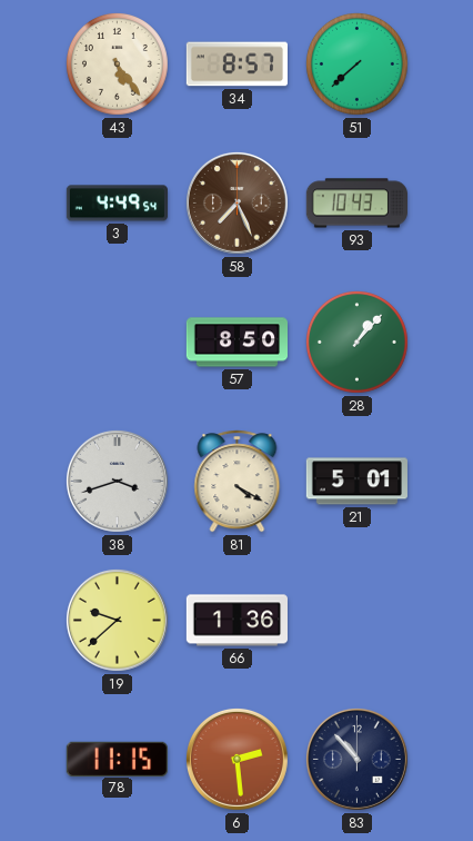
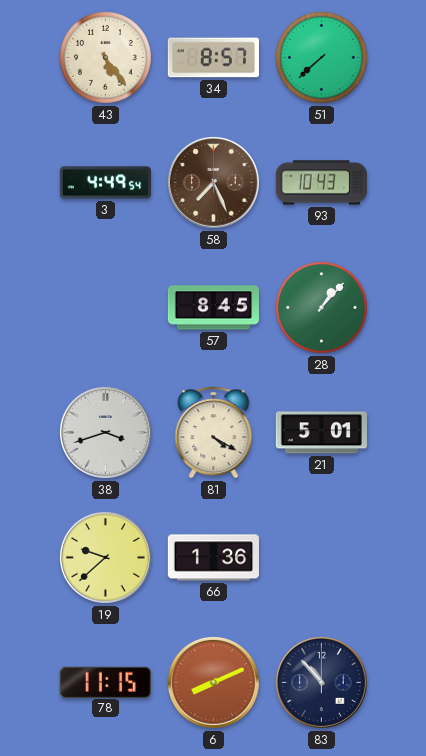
57: 8:50 -> 8:45
6: 2:29 -> 8:11
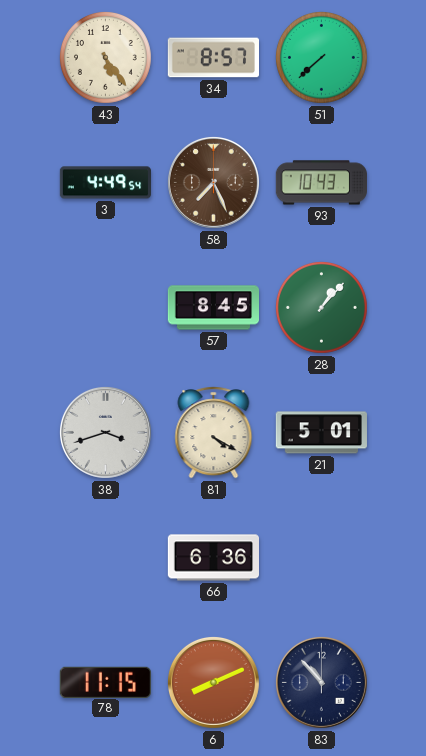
19: 9:38 -> none
66: 1:36 -> 6:36
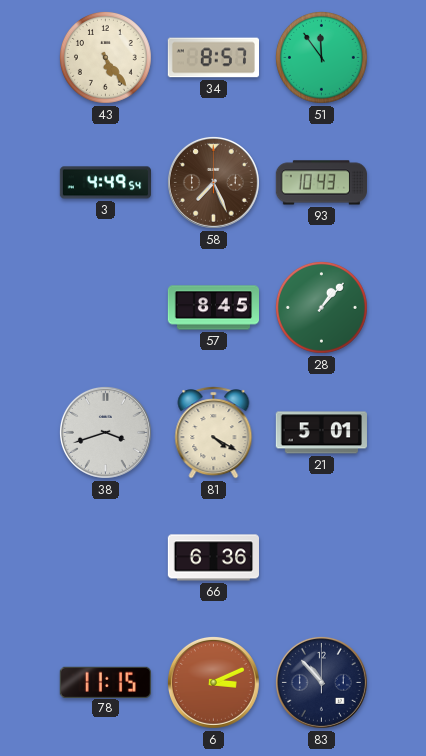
51: 7:38 -> 11:54
6: 8:11 -> 3:11
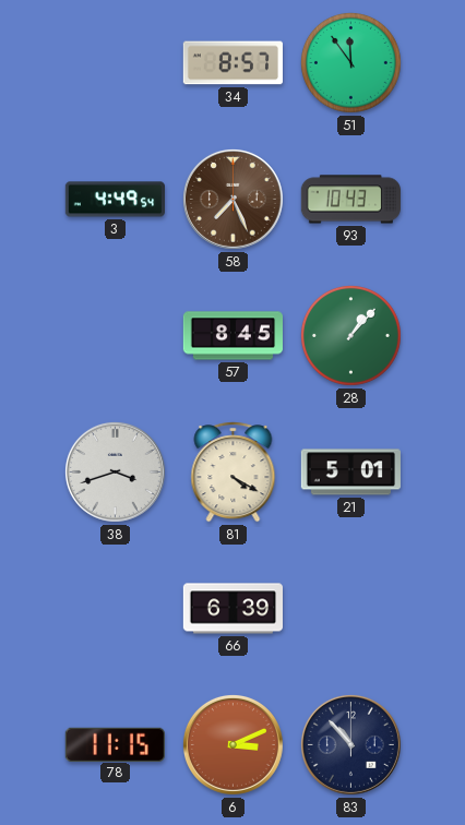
43: 5:24 -> none
66: 6:36 -> 6:39
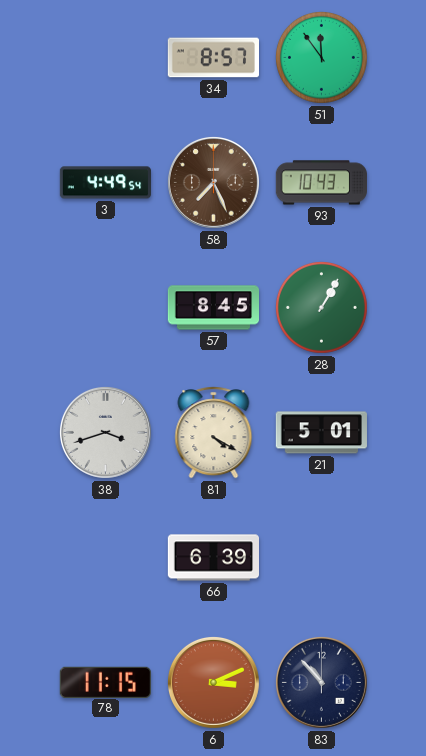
28: 1:07 -> 1:05
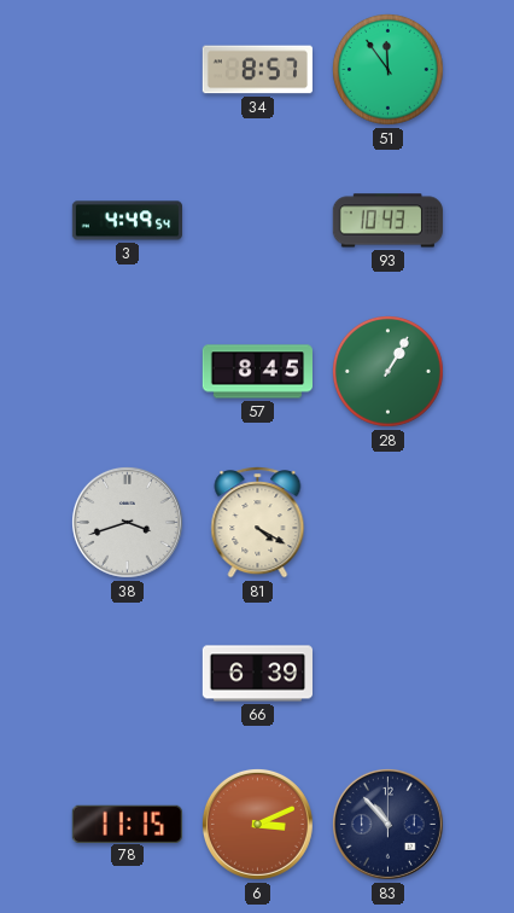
58: 7:26 -> none
21: 5:01 -> none
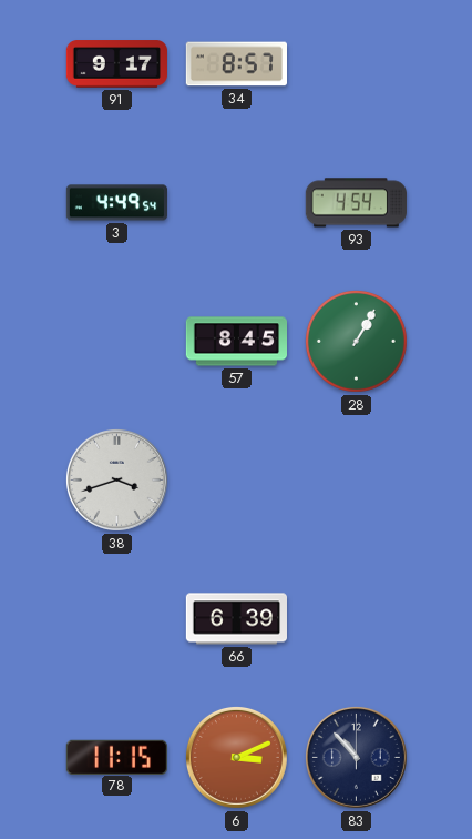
91: none -> 9:17
51: 11:54 -> none
93: 10:43 -> 4:54
81: 4:20 -> none
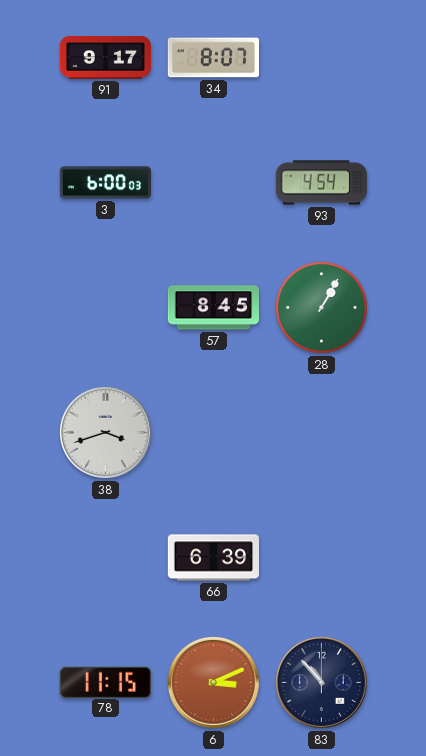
34: 8:57 -> 8:07
3: 4:49 -> 6:00
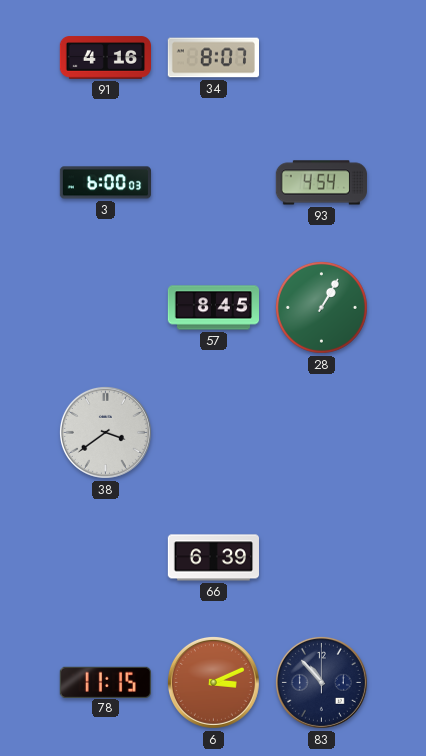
91: 9:17 -> 4:16
38: 3:42 -> 3:39
